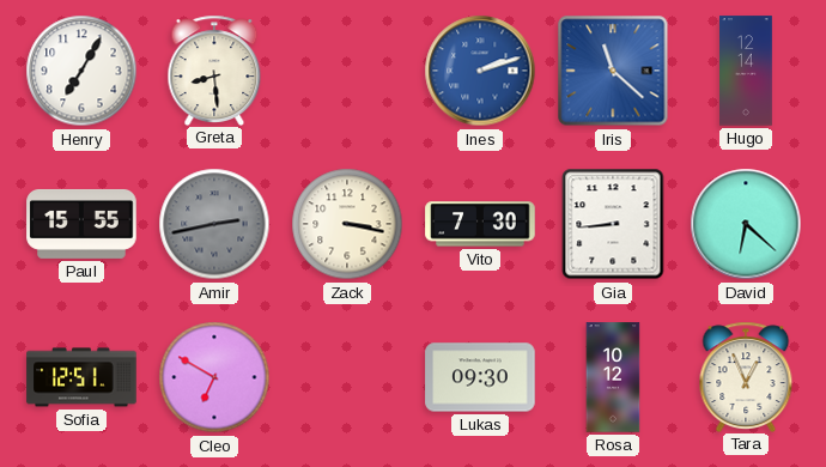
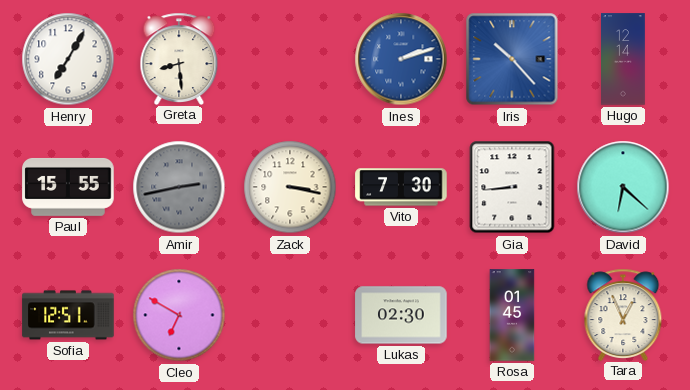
Iris: 11:22 -> 10:23
Lukas: 09:30 -> 02:30
Rosa: 10:12 -> 01:45
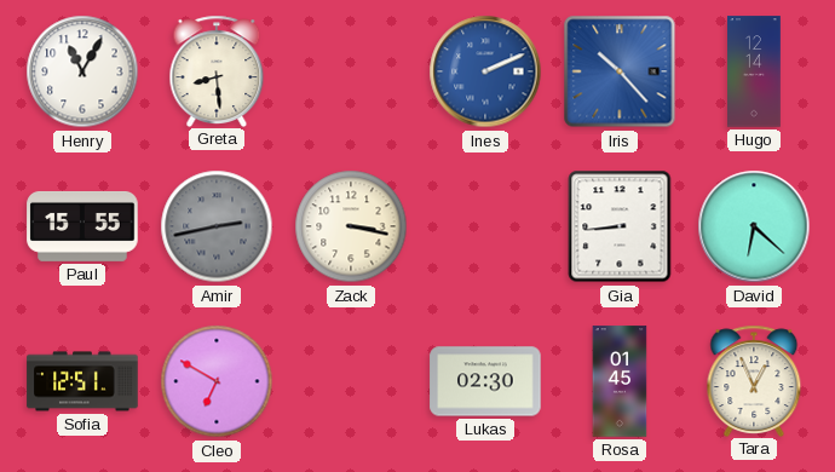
Henry: 7:05 -> 11:05
Ines: 2:12 -> 2:11
Vito: 7:30 -> none
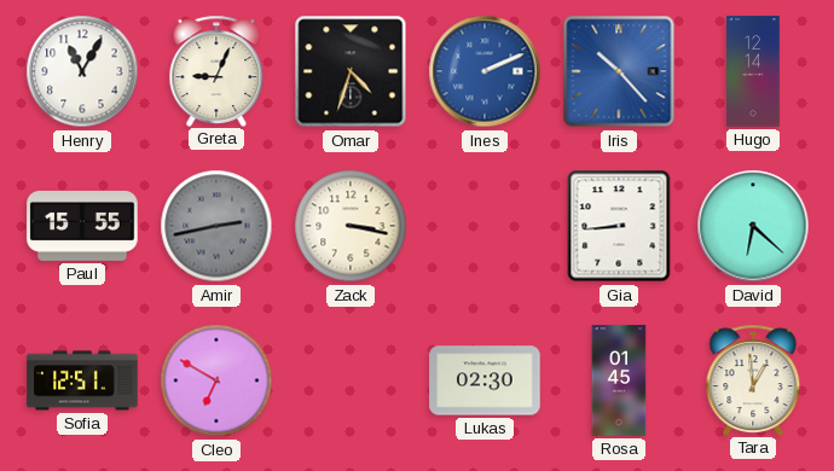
Greta: 8:29 -> 9:04
Omar: none -> 4:33
Tara: 12:56 -> 12:59
